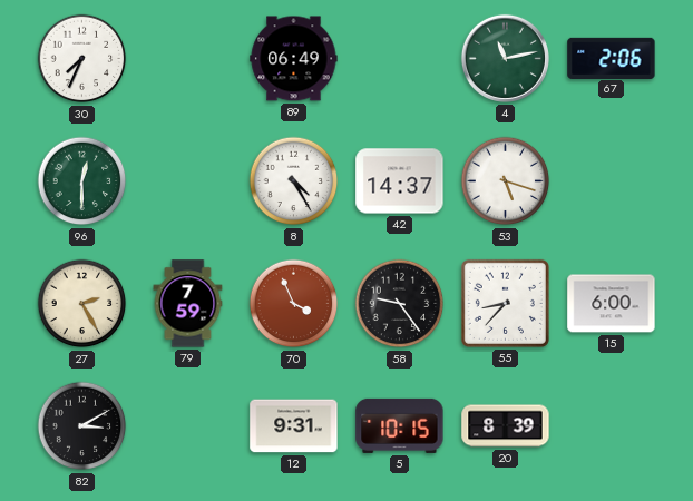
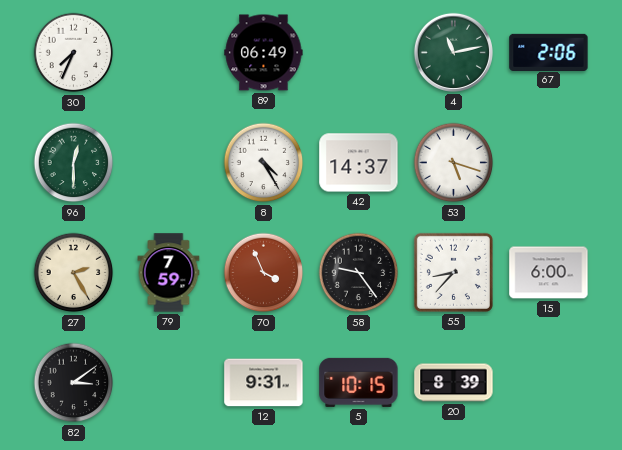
82: 3:10 -> 3:09
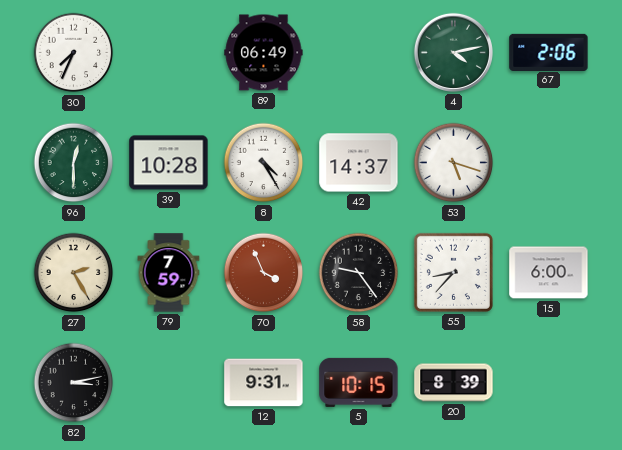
4: 11:13 -> 4:13
39: none -> 10:28
82: 3:09 -> 3:13
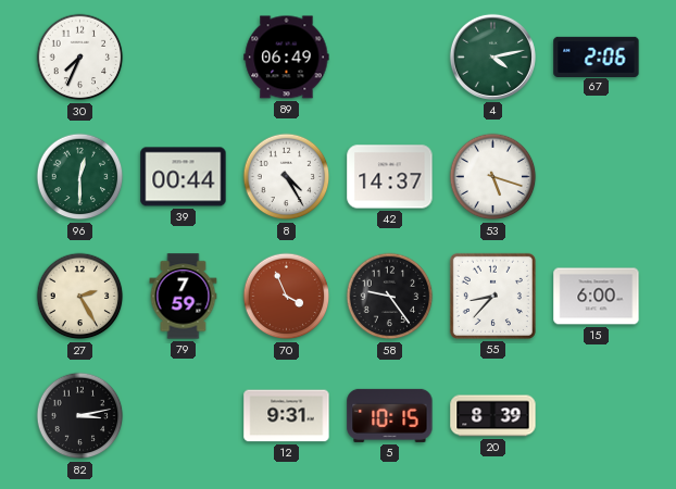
39: 10:28 -> 00:44
